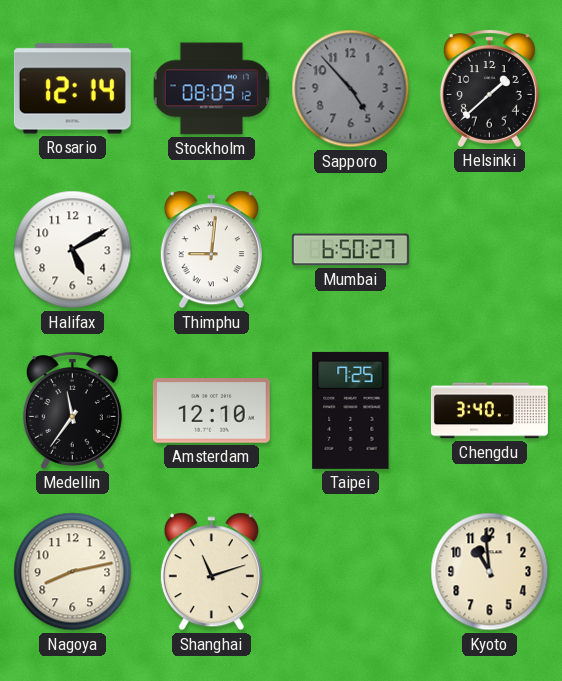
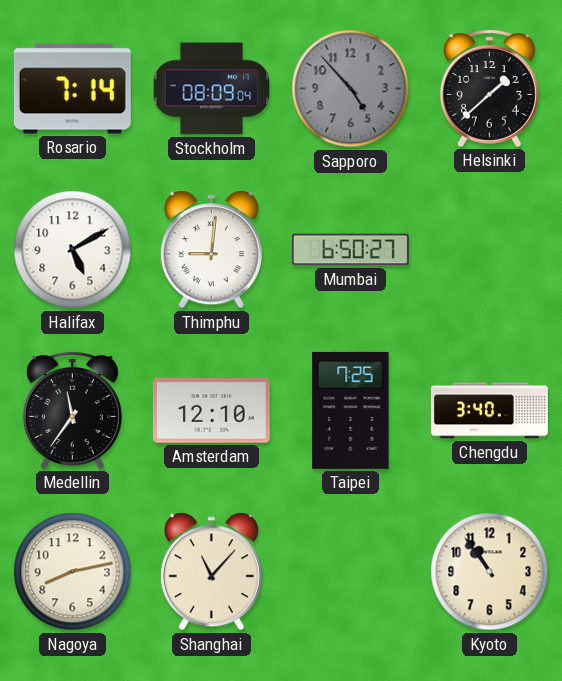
Rosario: 12:14 -> 7:14
Stockholm: 08:09:12 -> 08:09:04
Shanghai: 11:12 -> 11:07
Kyoto: 10:59 -> 10:54
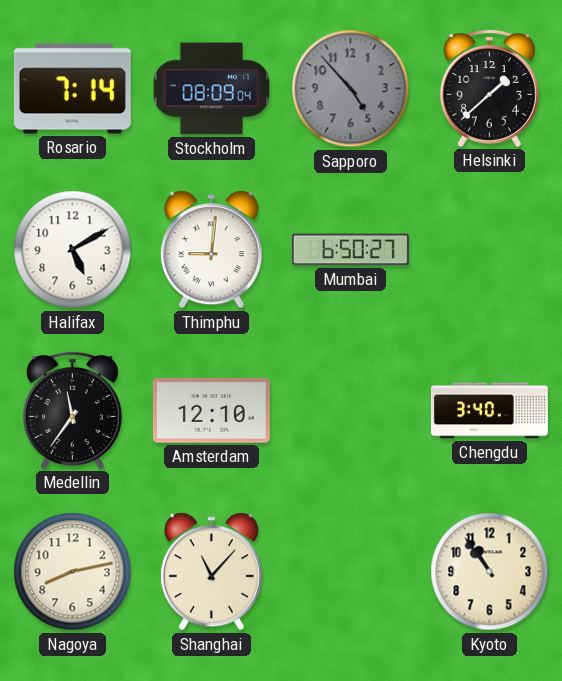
Taipei: 7:25 -> none
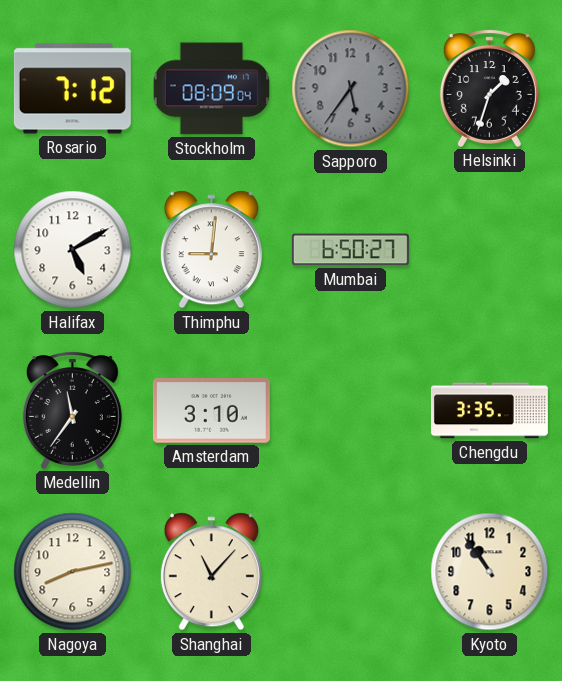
Rosario: 7:14 -> 7:12
Sapporo: 4:53 -> 5:36
Helsinki: 1:38 -> 1:33
Amsterdam: 12:10 -> 3:10
Chengdu: 3:40 -> 3:35
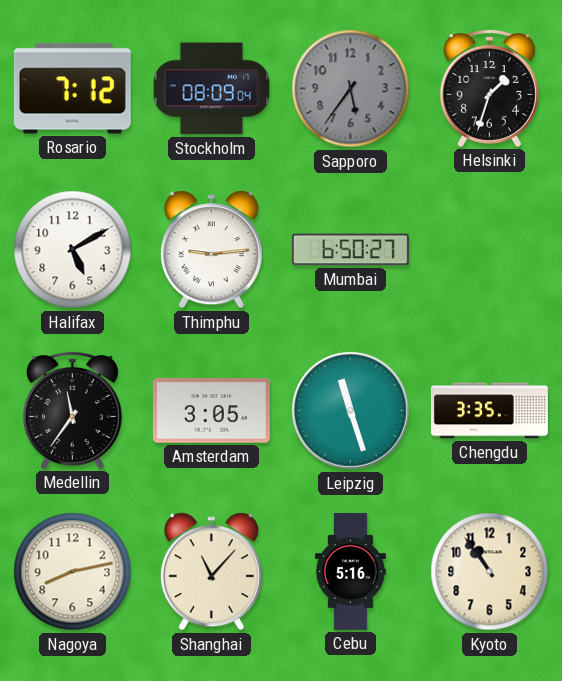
Thimphu: 9:01 -> 9:14
Amsterdam: 3:10 -> 3:05
Leipzig: none -> 11:27
Cebu: none -> 5:16
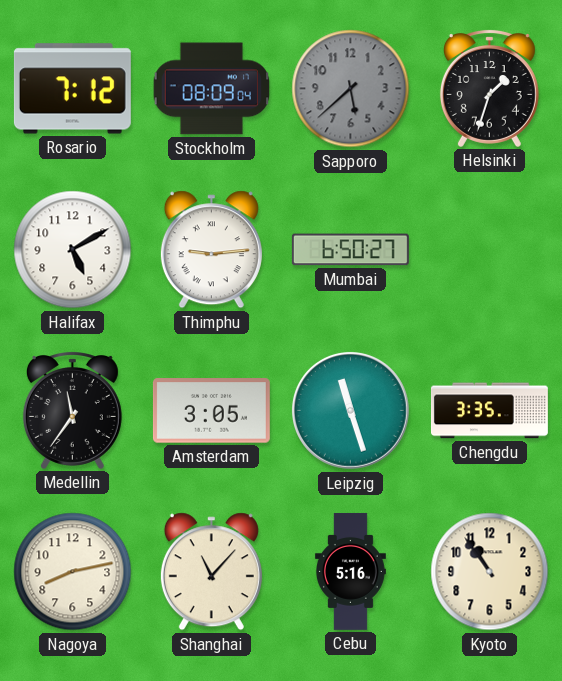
Sapporo: 5:36 -> 5:38
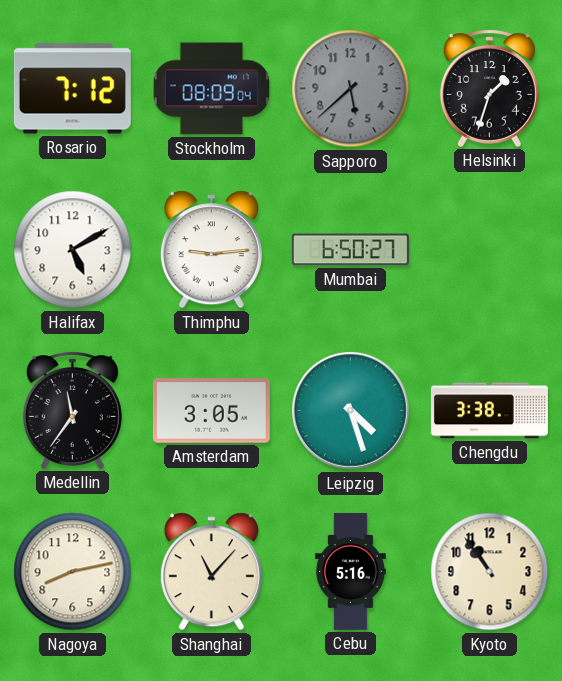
Leipzig: 11:27 -> 4:27
Chengdu: 3:35 -> 3:38
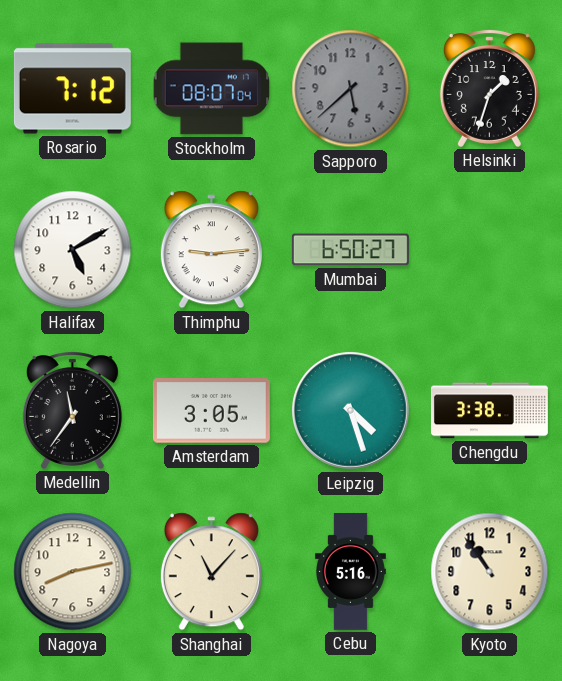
Stockholm: 08:09 -> 08:07
